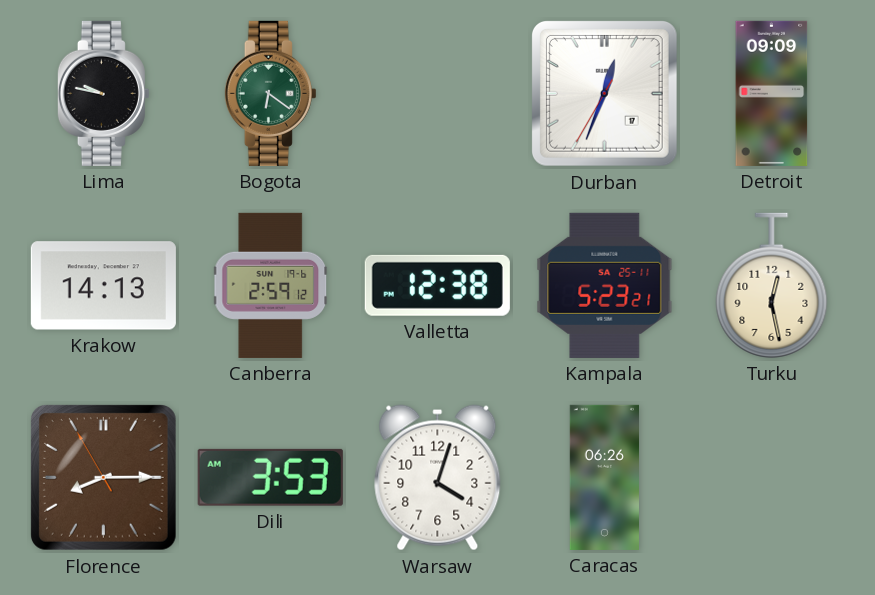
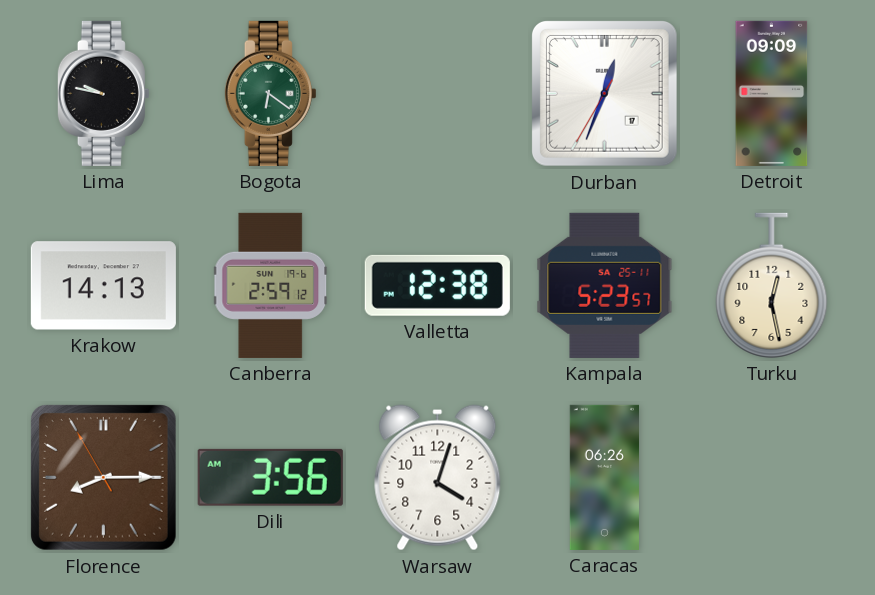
Kampala: 5:23:21 -> 5:23:57
Dili: 3:53 -> 3:56
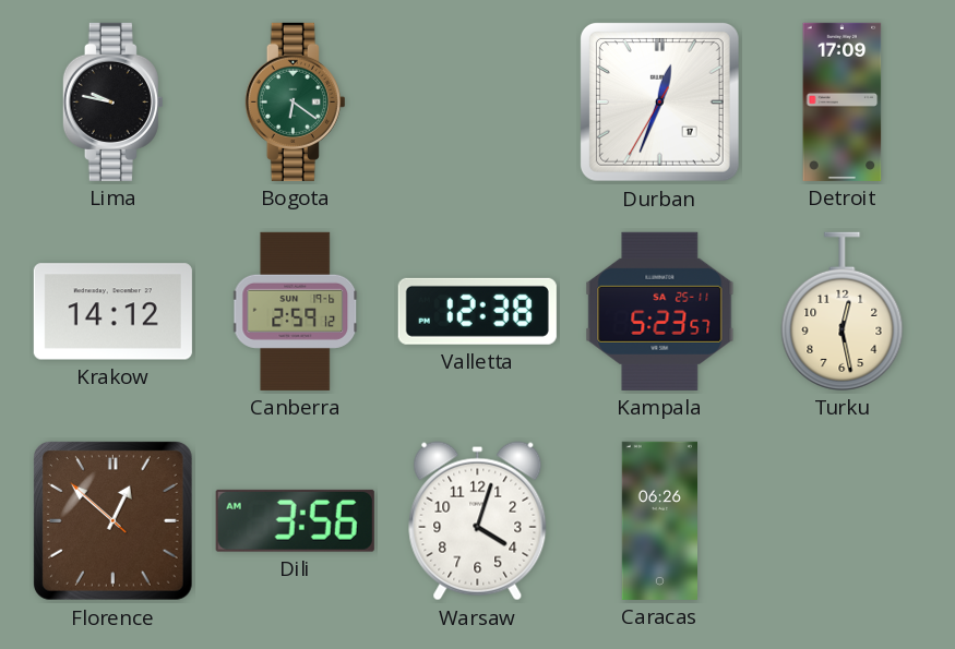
Detroit: 09:09 -> 17:09
Krakow: 14:13 -> 14:12
Florence: 8:14 -> 12:51
